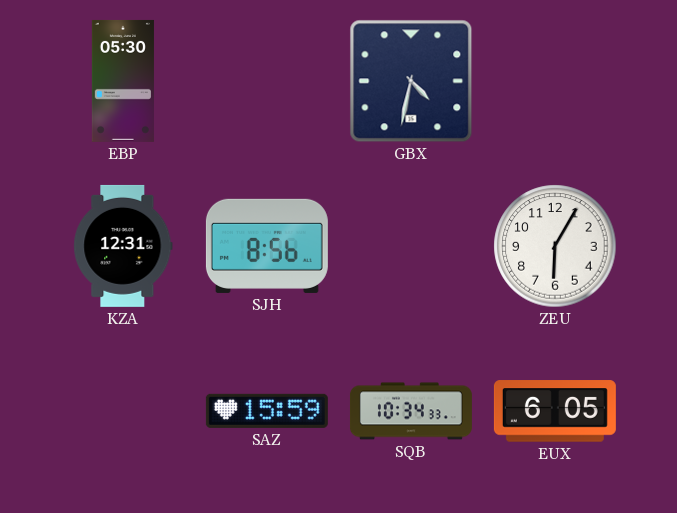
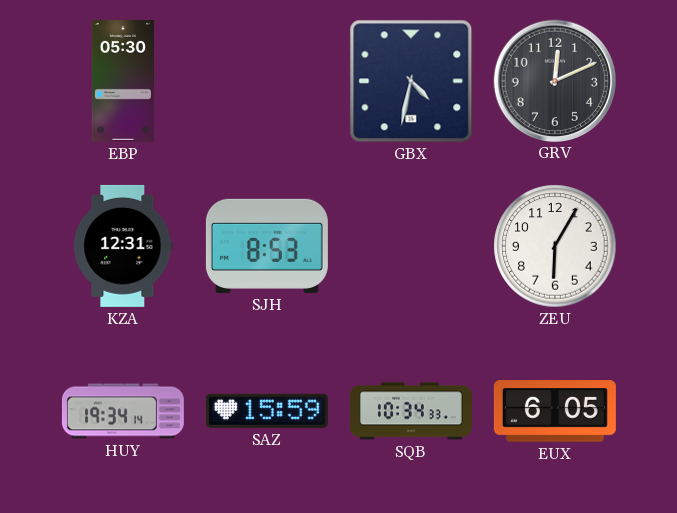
GRV: none -> 12:11
SJH: 8:56 -> 8:53
HUY: none -> 19:34
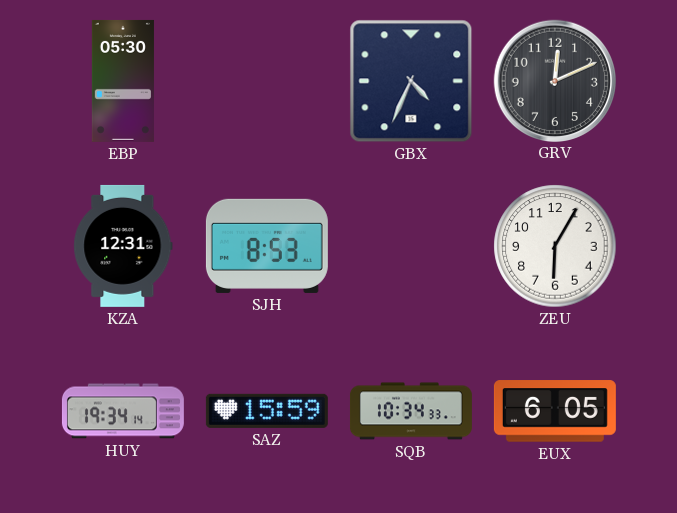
GBX: 4:32 -> 4:34
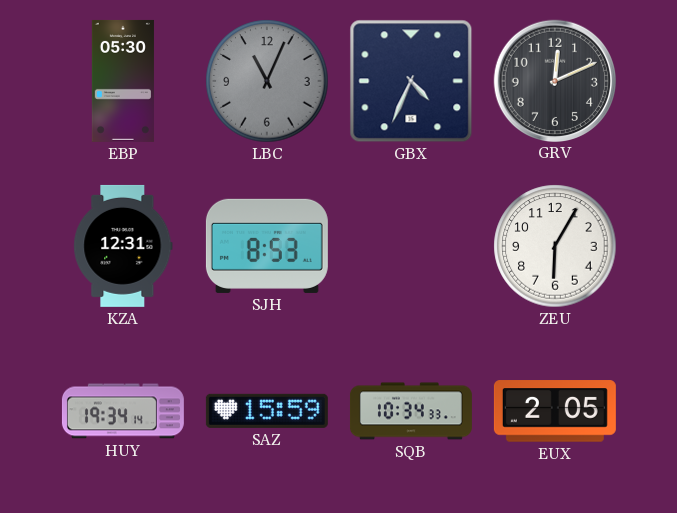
LBC: none -> 11:04
EUX: 6:05 -> 2:05
